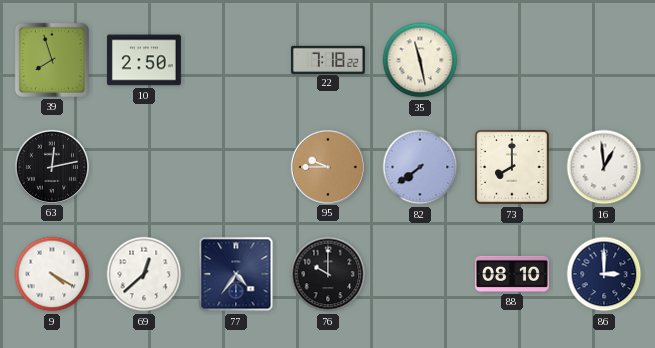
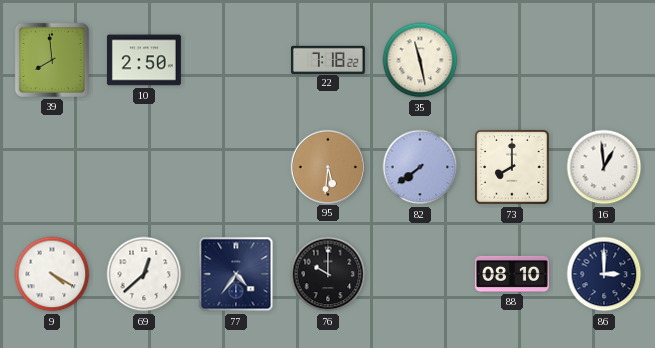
39: 7:57 -> 7:59
63: 12:13 -> none
95: 9:45 -> 5:31
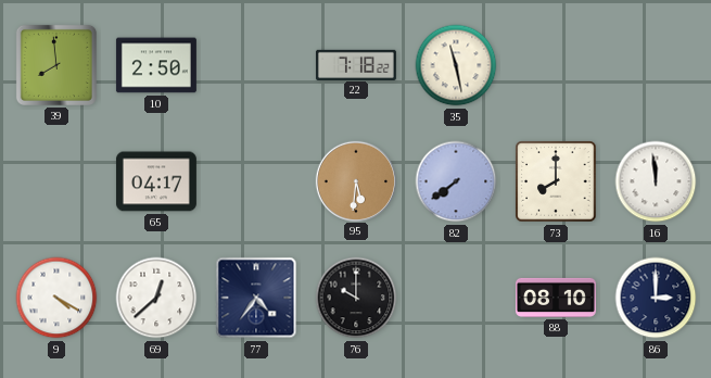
65: none -> 04:17
16: 12:59 -> 11:59
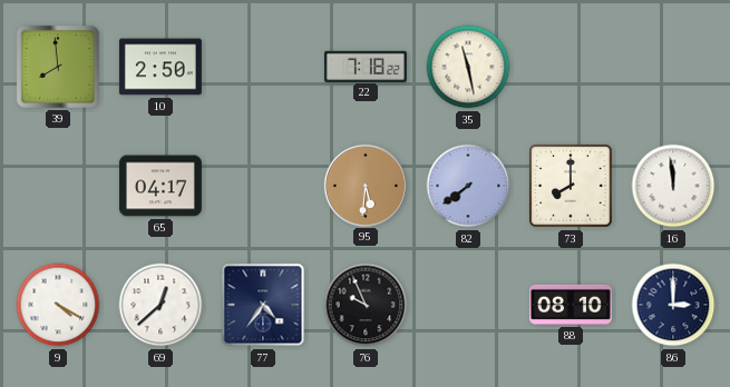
76: 10:00 -> 9:56
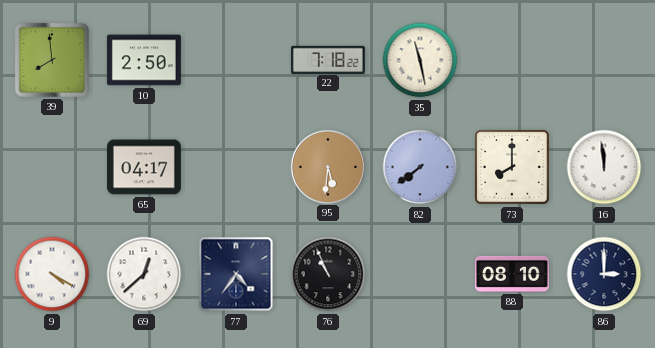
76: 9:56 -> 10:56
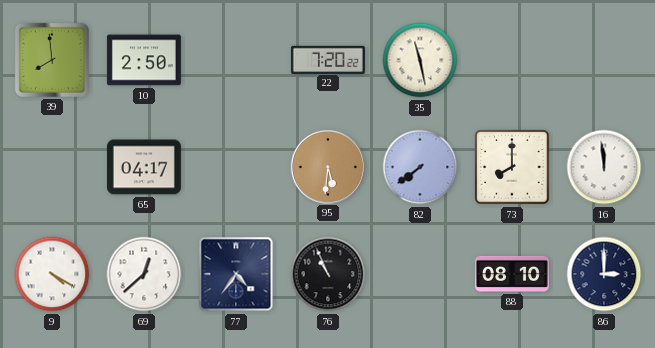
22: 7:18 -> 7:20
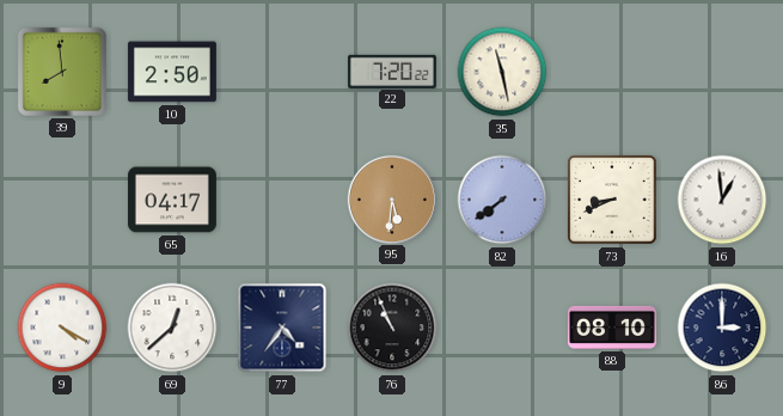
73: 8:00 -> 8:41
16: 11:59 -> 12:59
